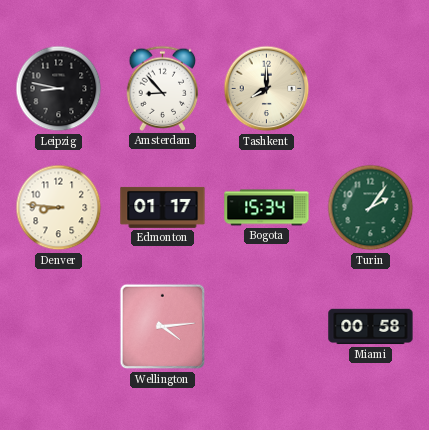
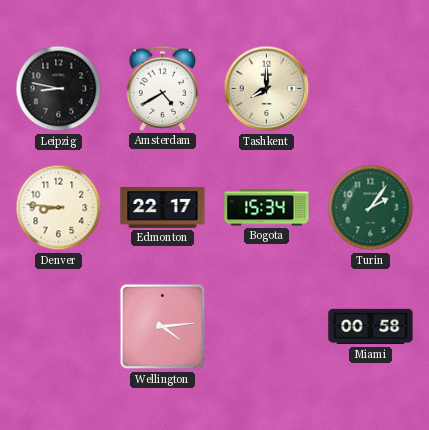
Amsterdam: 8:53 -> 4:40
Edmonton: 01:17 -> 22:17
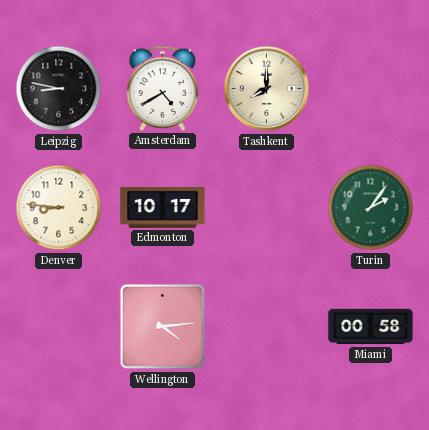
Edmonton: 22:17 -> 10:17
Bogota: 15:34 -> none
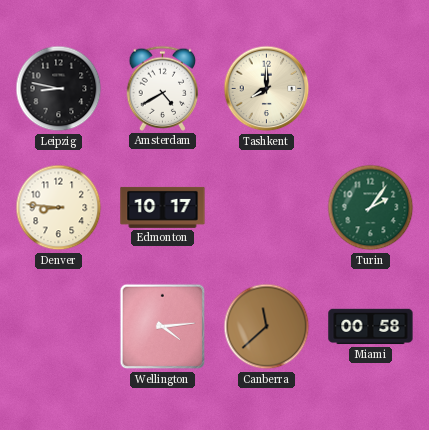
Canberra: none -> 11:38
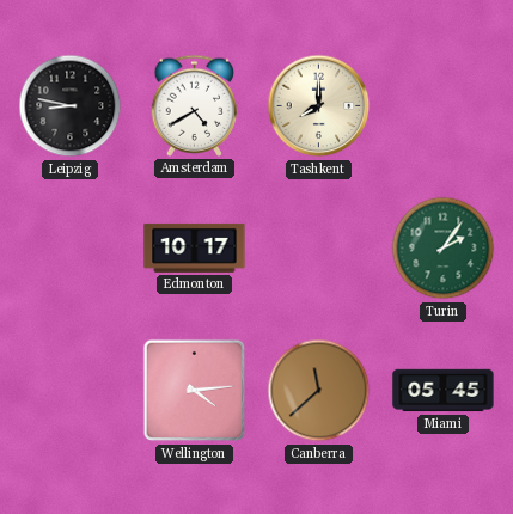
Denver: 8:46 -> none
Miami: 00:58 -> 05:45
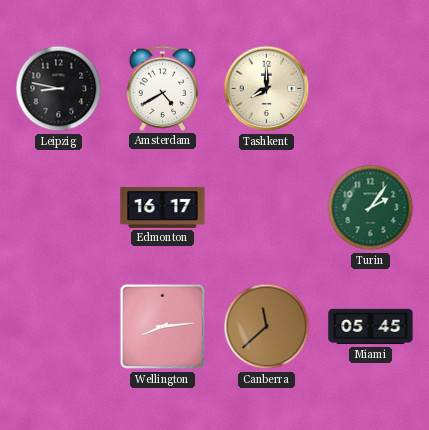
Edmonton: 10:17 -> 16:17
Wellington: 4:14 -> 8:14
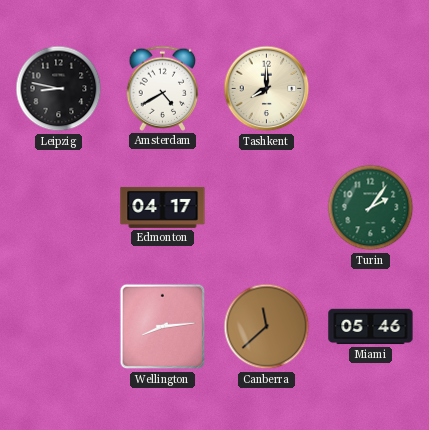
Edmonton: 16:17 -> 04:17
Miami: 05:45 -> 05:46
